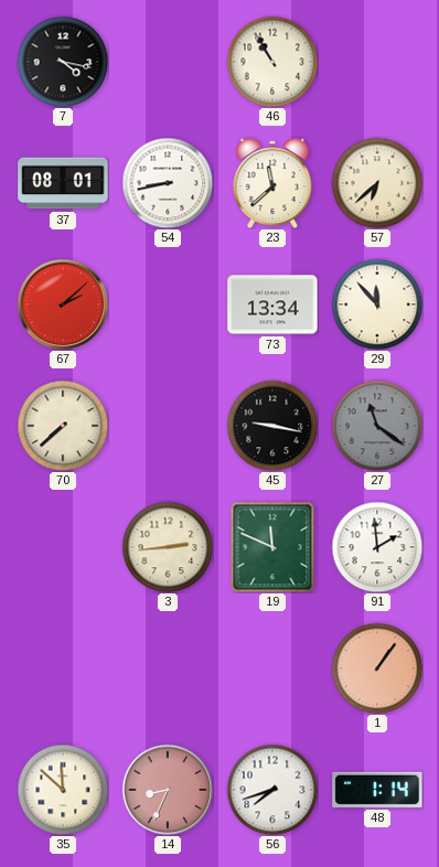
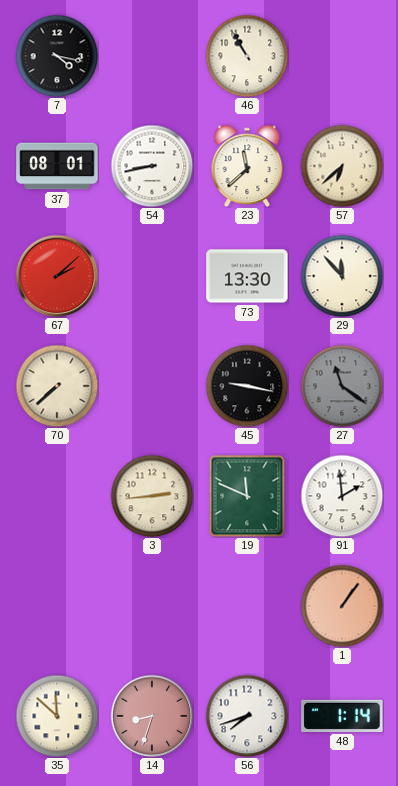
73: 13:34 -> 13:30
14: 8:34 -> 8:33
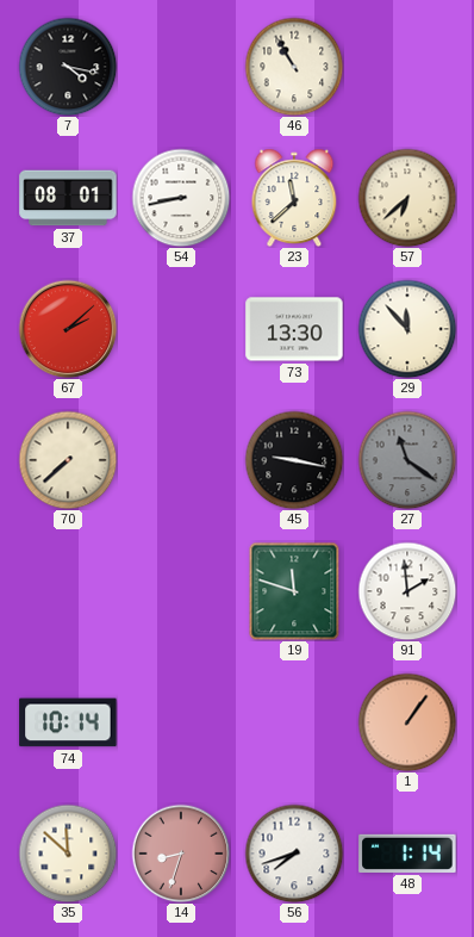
3: 2:44 -> none
19: 11:49 -> 11:48
74: none -> 10:14
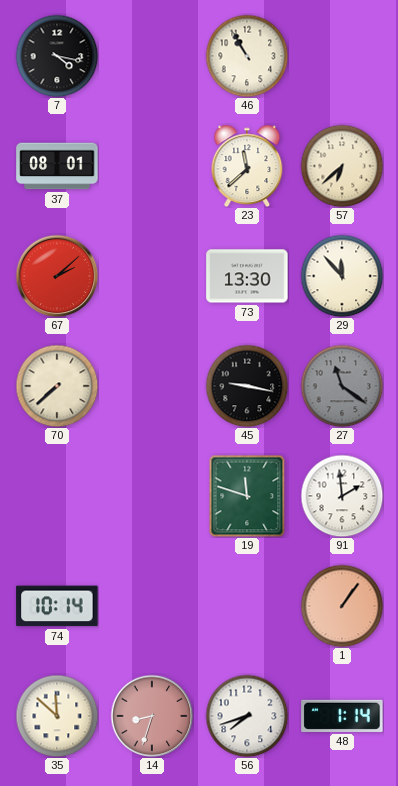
54: 8:43 -> none
